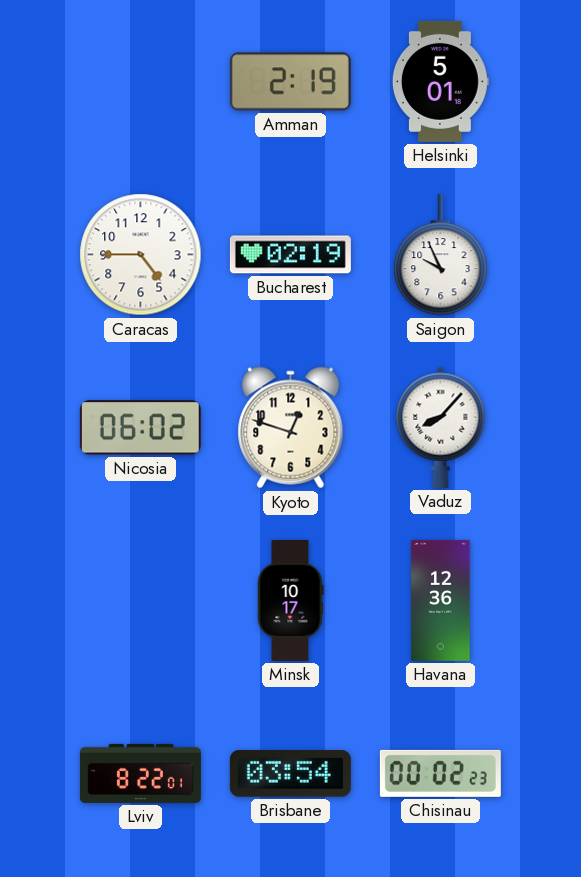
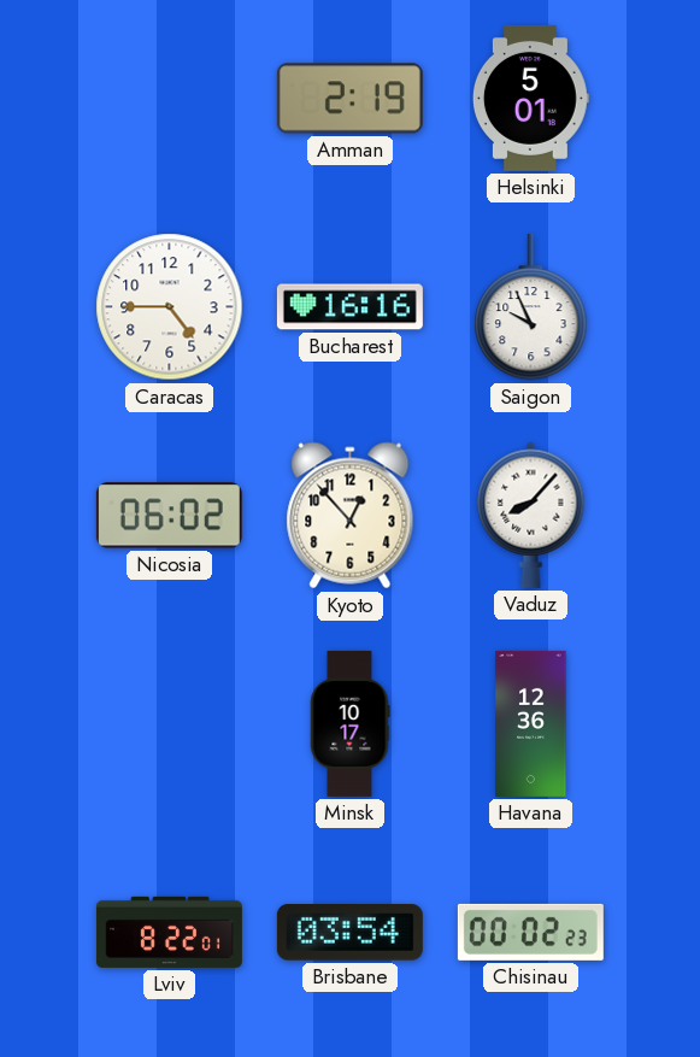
Bucharest: 02:19 -> 16:16
Kyoto: 12:48 -> 12:53
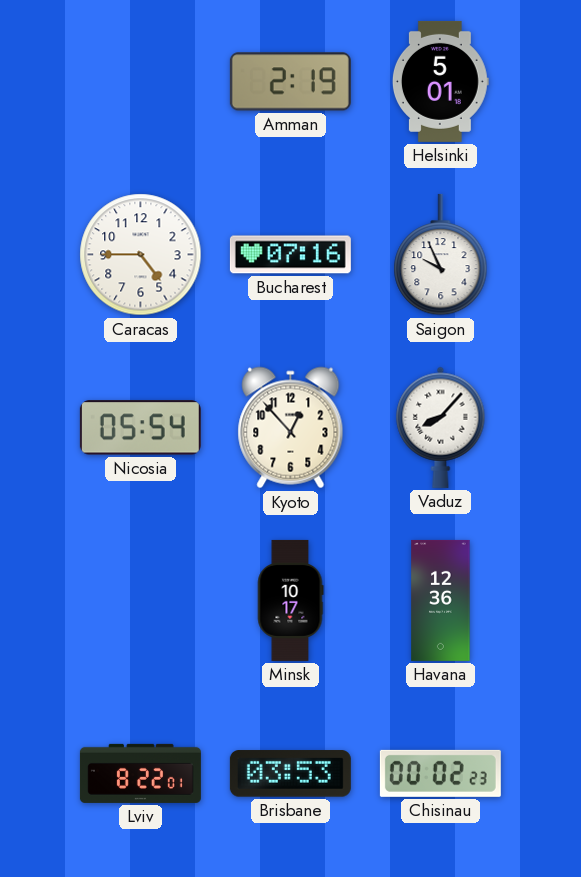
Bucharest: 16:16 -> 07:16
Nicosia: 06:02 -> 05:54
Brisbane: 03:54 -> 03:53
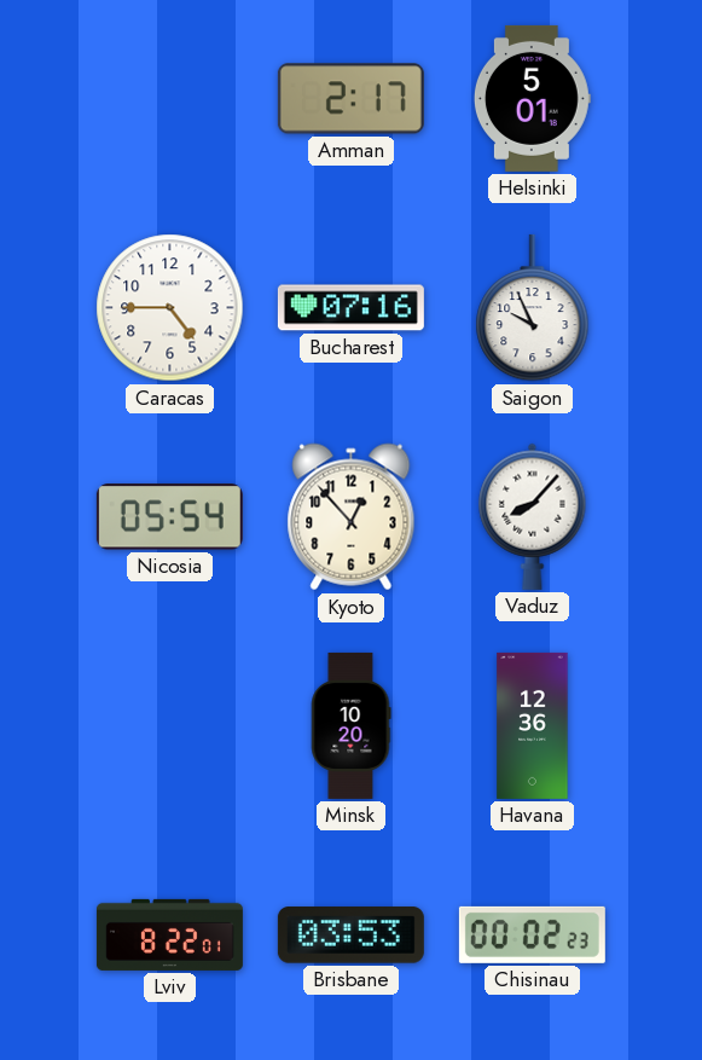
Amman: 2:19 -> 2:17
Minsk: 10:17 -> 10:20
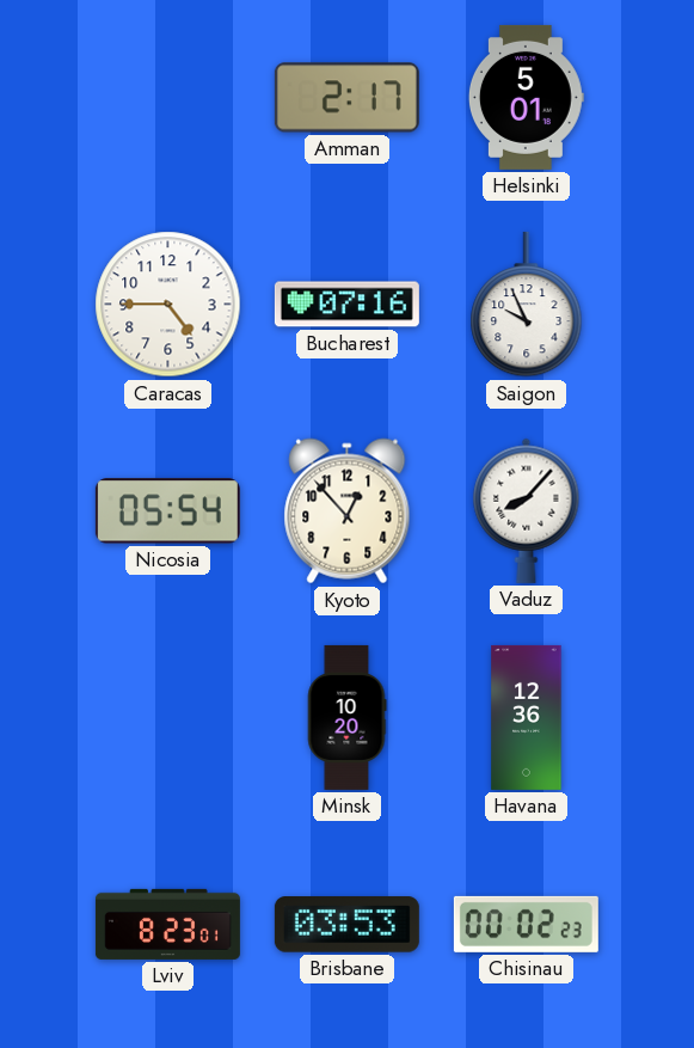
Lviv: 8:22 -> 8:23
